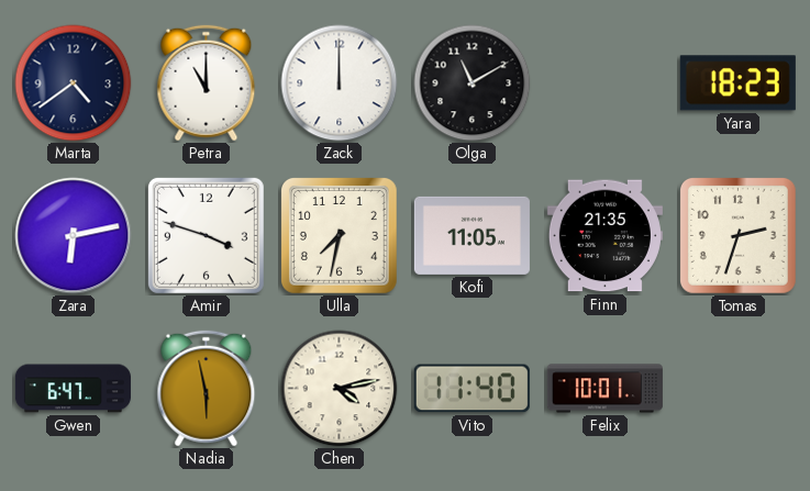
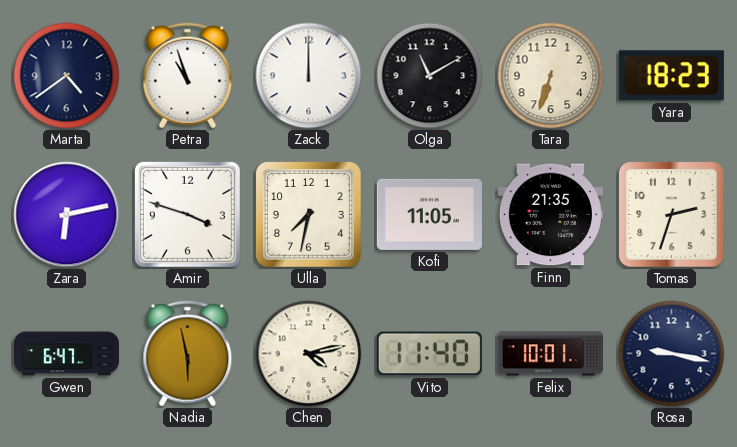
Petra: 11:00 -> 10:57
Tara: none -> 6:33
Rosa: none -> 9:17
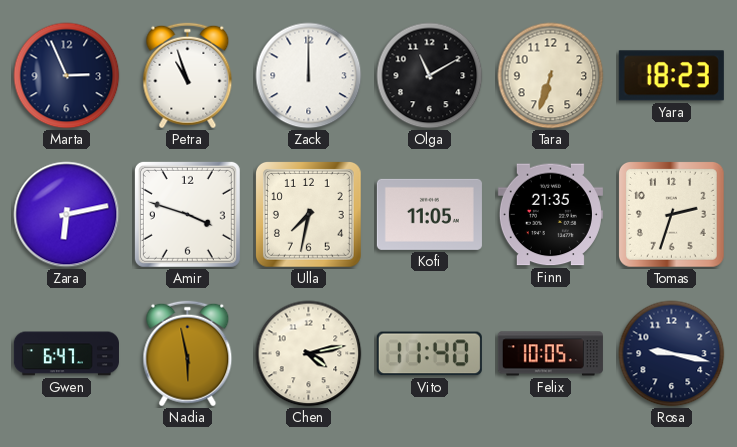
Marta: 4:39 -> 2:56
Felix: 10:01 -> 10:05
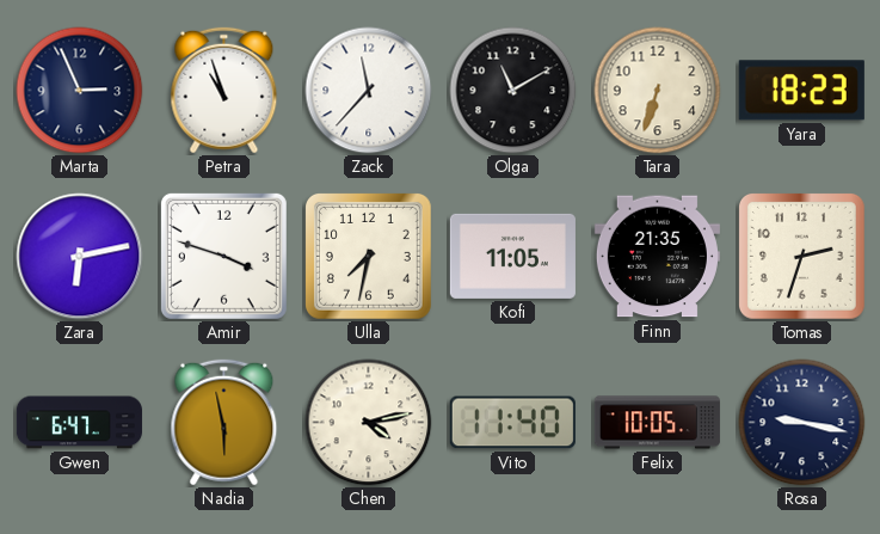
Zack: 12:00 -> 11:37
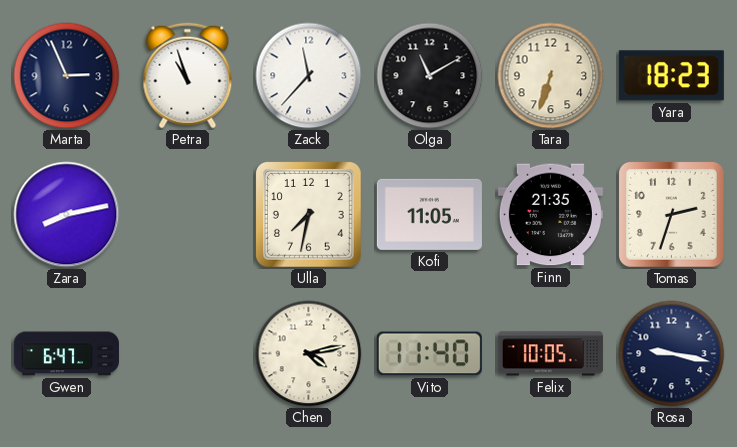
Zara: 6:13 -> 8:13
Amir: 3:48 -> none
Nadia: 5:58 -> none
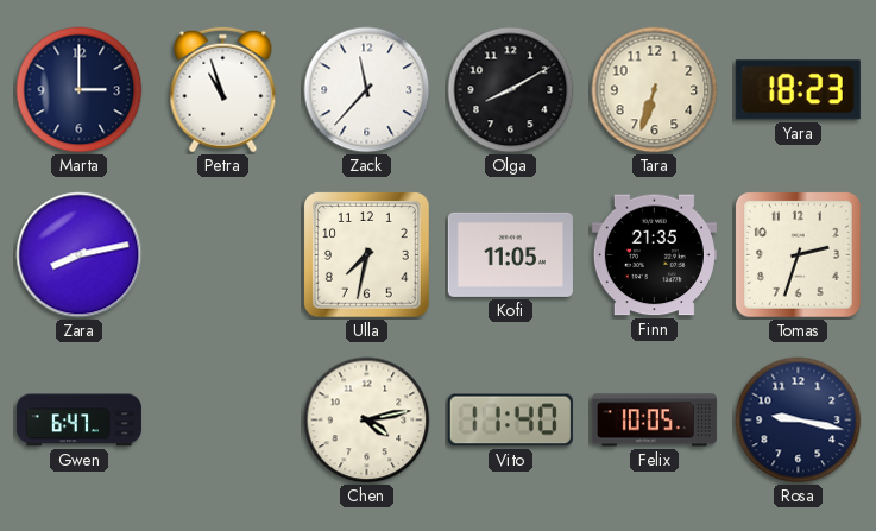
Marta: 2:56 -> 3:00
Olga: 11:10 -> 8:10
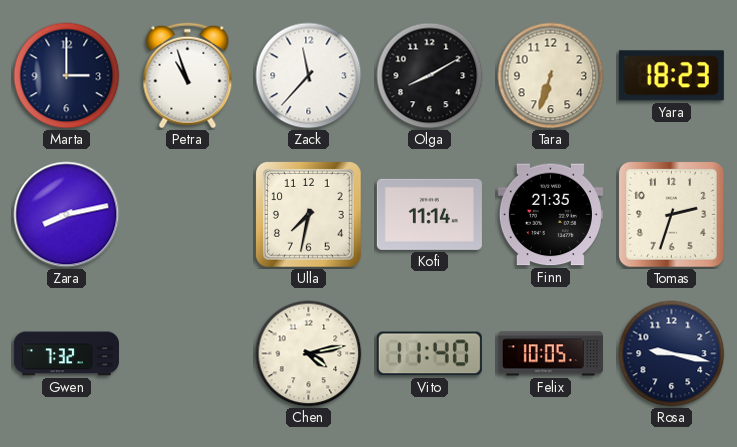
Kofi: 11:05 -> 11:14
Gwen: 6:47 -> 7:32
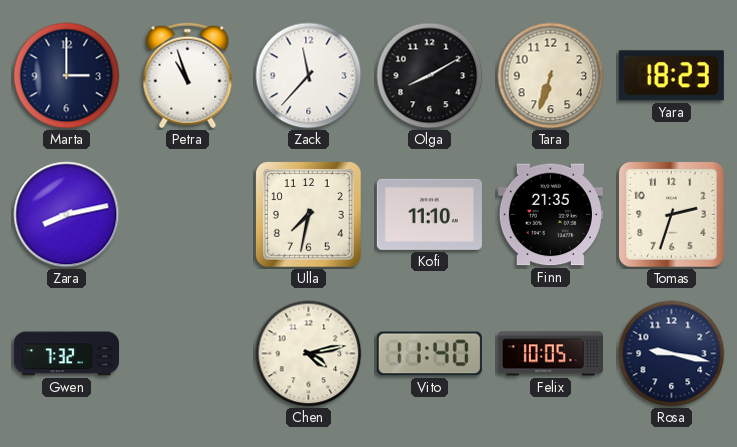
Kofi: 11:14 -> 11:10
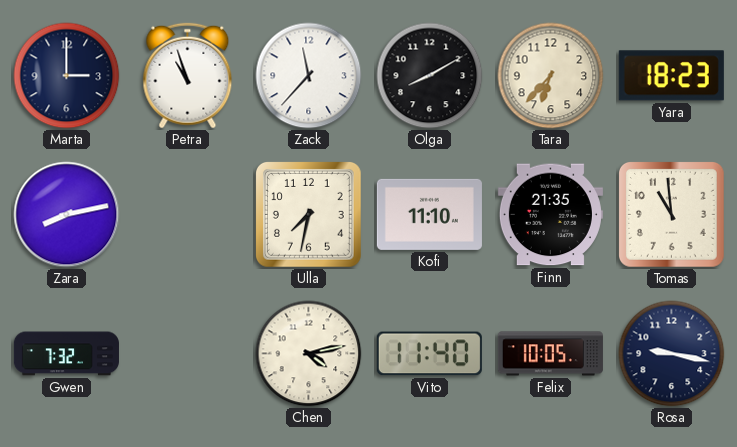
Tara: 6:33 -> 6:37
Tomas: 2:33 -> 10:59
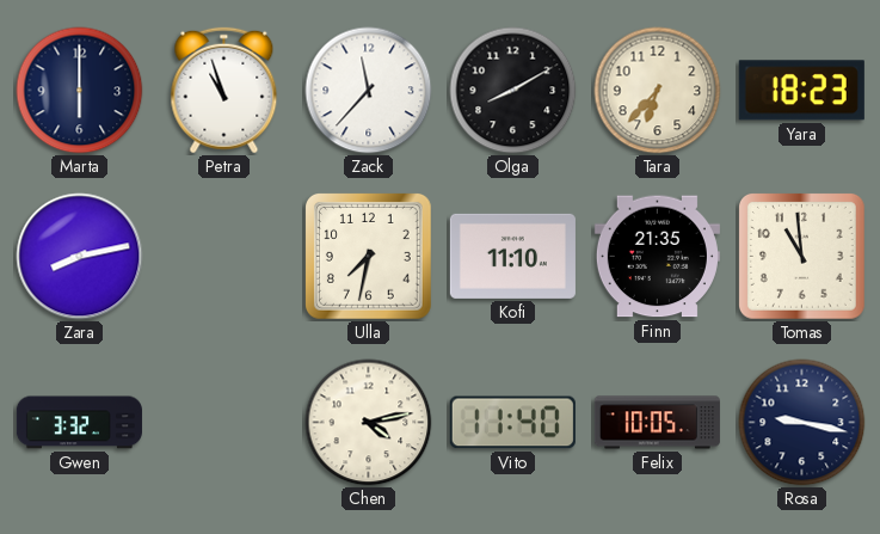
Marta: 3:00 -> 6:00
Gwen: 7:32 -> 3:32
